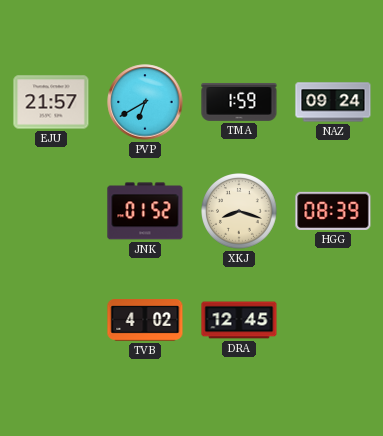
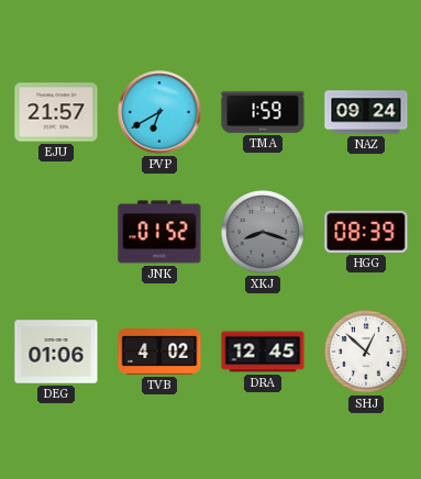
XKJ dial: cream -> grey
DEG: none -> 01:06
SHJ: none -> 12:52
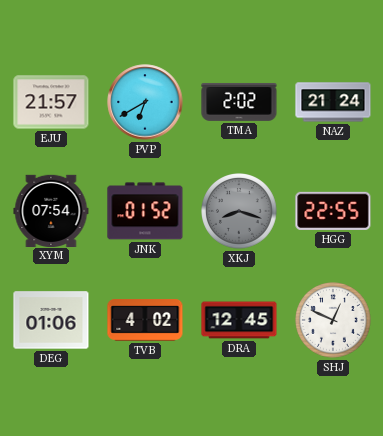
TMA: 1:59 -> 2:02
NAZ: 09:24 -> 21:24
XYM: none -> 07:54
HGG: 08:39 -> 22:55
SHJ: 12:52 -> 12:49
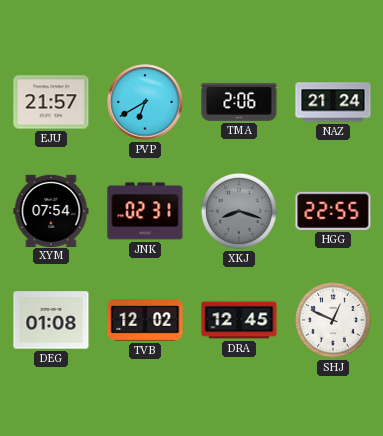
TMA: 2:02 -> 2:06
JNK: 01:52 -> 02:31
DEG: 01:06 -> 01:08
TVB: 4:02 -> 12:02
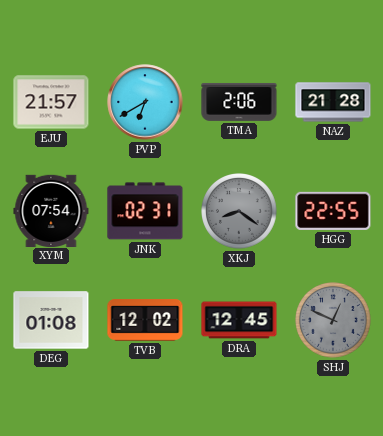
NAZ: 21:24 -> 21:28
XKJ: 8:18 -> 8:21
SHJ dial: white -> grey
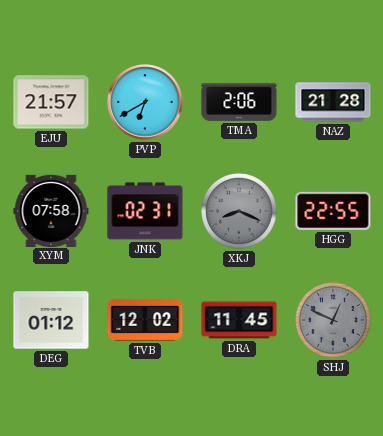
XYM: 07:54 -> 07:58
XKJ: 8:21 -> 8:19
DEG: 01:08 -> 01:12
DRA: 12:45 -> 11:45
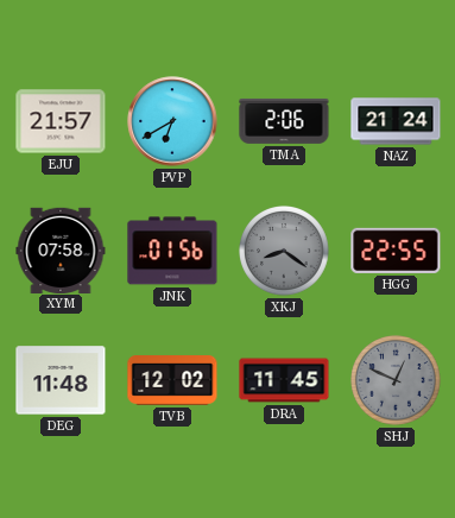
NAZ: 21:28 -> 21:24
JNK: 02:31 -> 01:56
XKJ: 8:19 -> 8:21
DEG: 01:12 -> 11:48
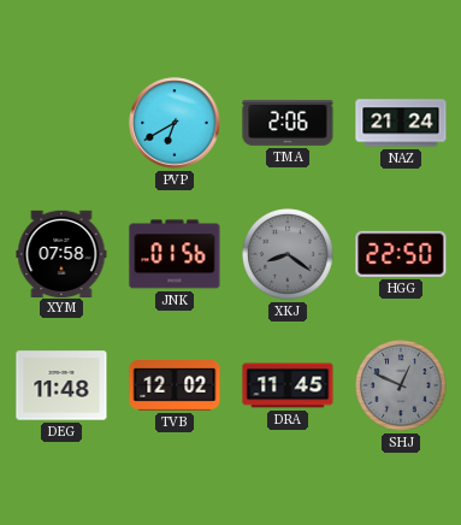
EJU: 21:57 -> none
HGG: 22:55 -> 22:50
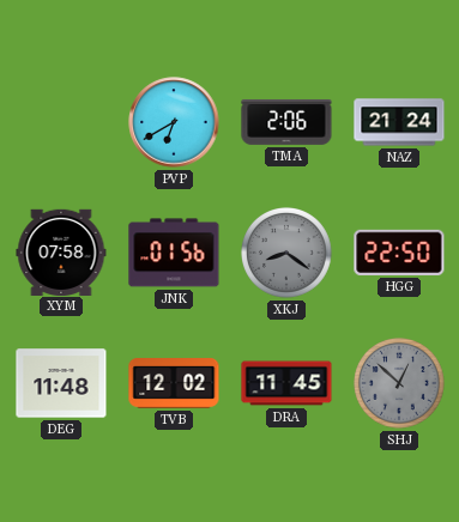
SHJ: 12:49 -> 12:52
